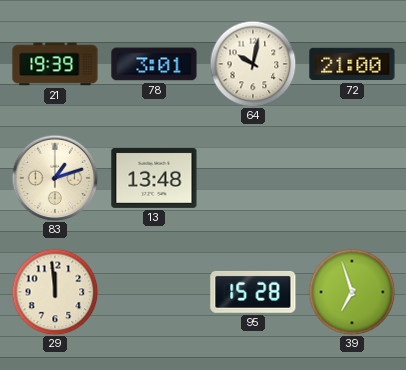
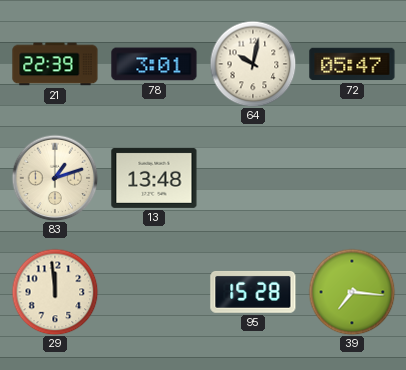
21: 19:39 -> 22:39
72: 21:00 -> 05:47
39: 6:57 -> 7:16
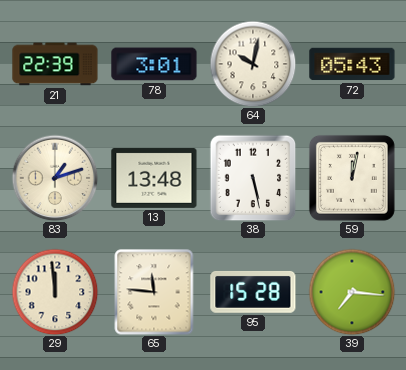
72: 05:47 -> 05:43
38: none -> 5:28
59: none -> 12:02
65: none -> 11:46
